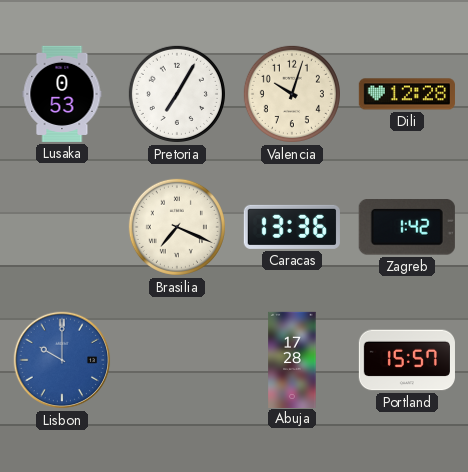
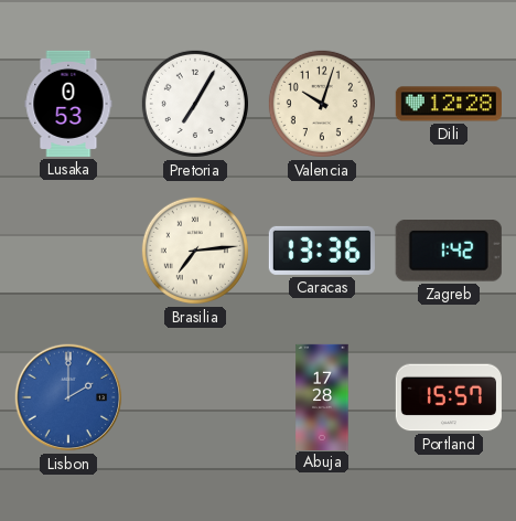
Brasilia: 7:19 -> 7:14
Lisbon: 10:00 -> 2:00
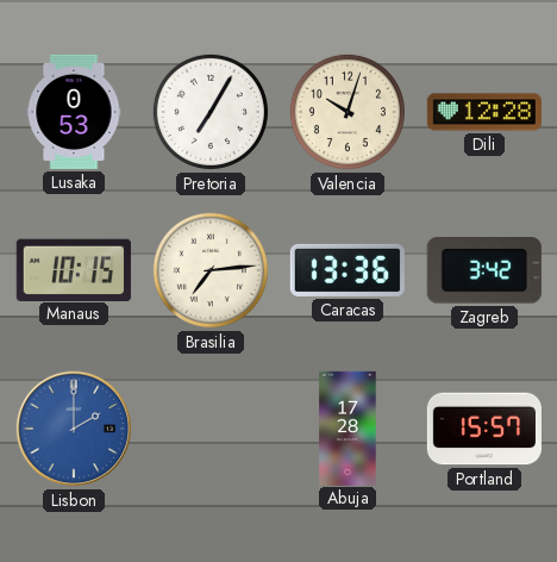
Manaus: none -> 10:15
Zagreb: 1:42 -> 3:42
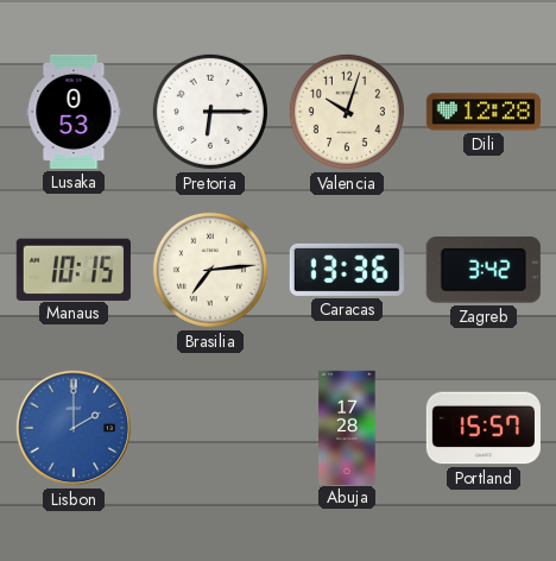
Pretoria: 7:05 -> 6:15
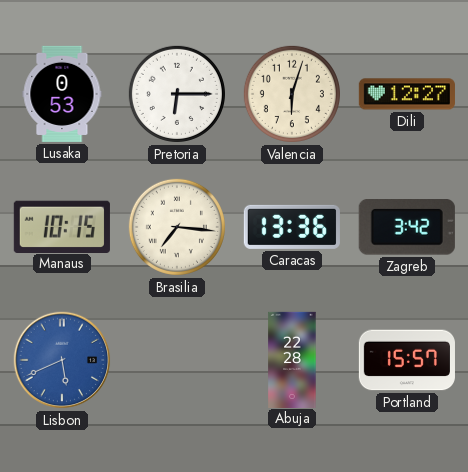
Valencia: 10:03 -> 6:03
Dili: 12:28 -> 12:27
Brasilia: 7:14 -> 7:16
Lisbon: 2:00 -> 5:41
Abuja: 17:28 -> 22:28
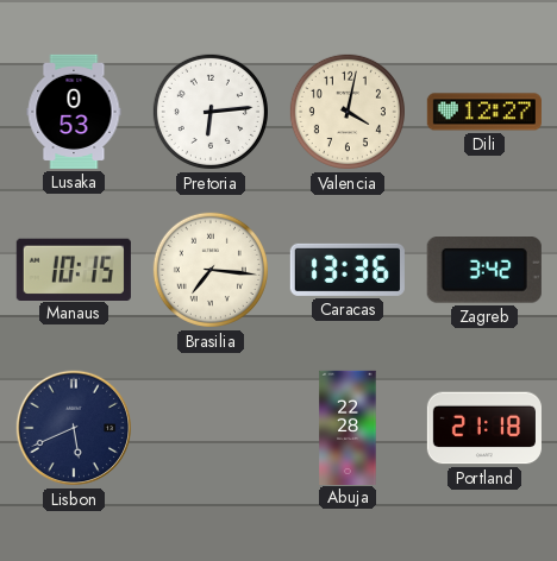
Pretoria: 6:15 -> 6:14
Valencia: 6:03 -> 4:02
Lisbon dial: blue -> navy
Portland: 15:57 -> 21:18
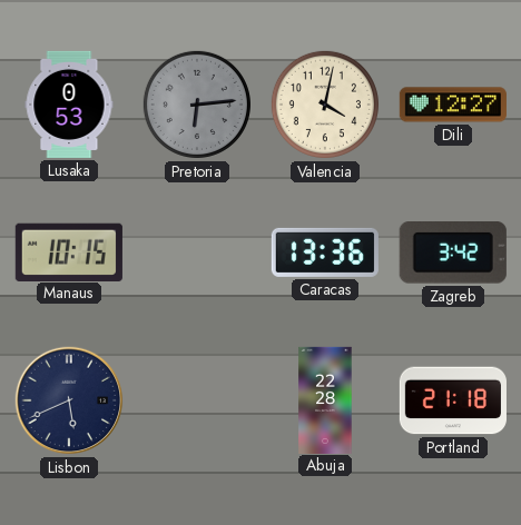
Pretoria dial: white -> grey
Brasilia: 7:16 -> none
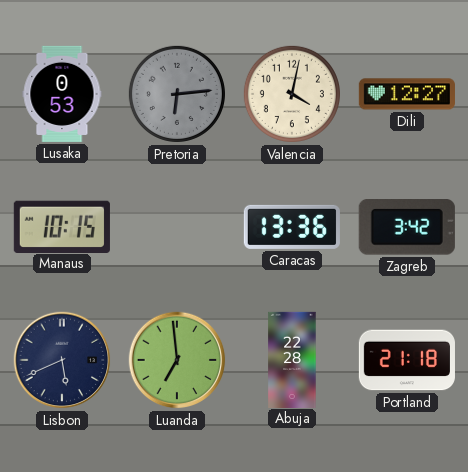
Luanda: none -> 6:59
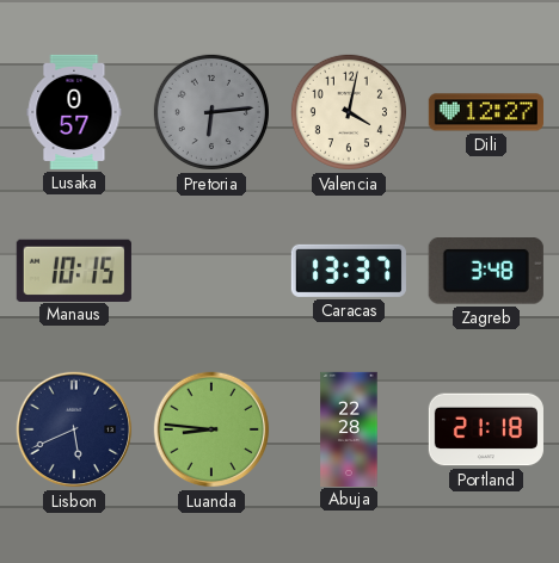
Lusaka: 0:53 -> 0:57
Caracas: 13:36 -> 13:37
Zagreb: 3:42 -> 3:48
Luanda: 6:59 -> 8:46
